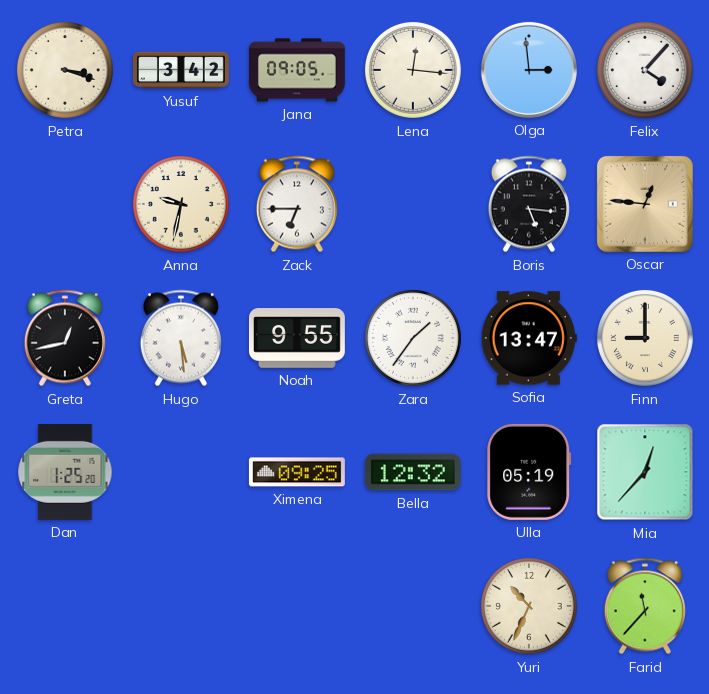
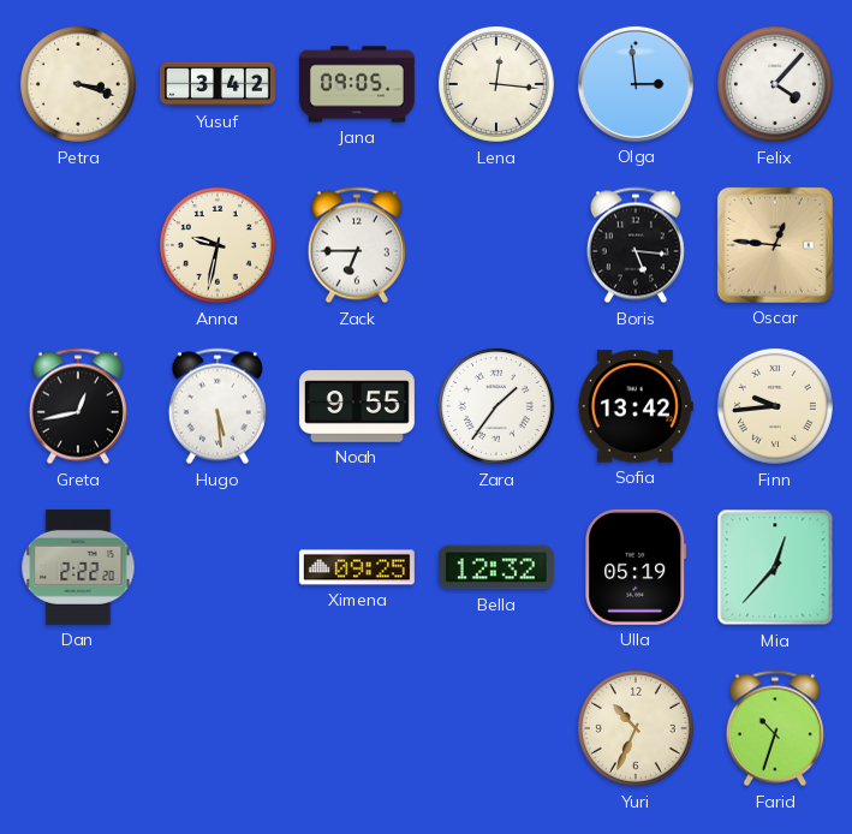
Sofia: 13:47 -> 13:42
Finn: 9:00 -> 9:44
Dan: 1:25 -> 2:22
Farid: 11:37 -> 10:33
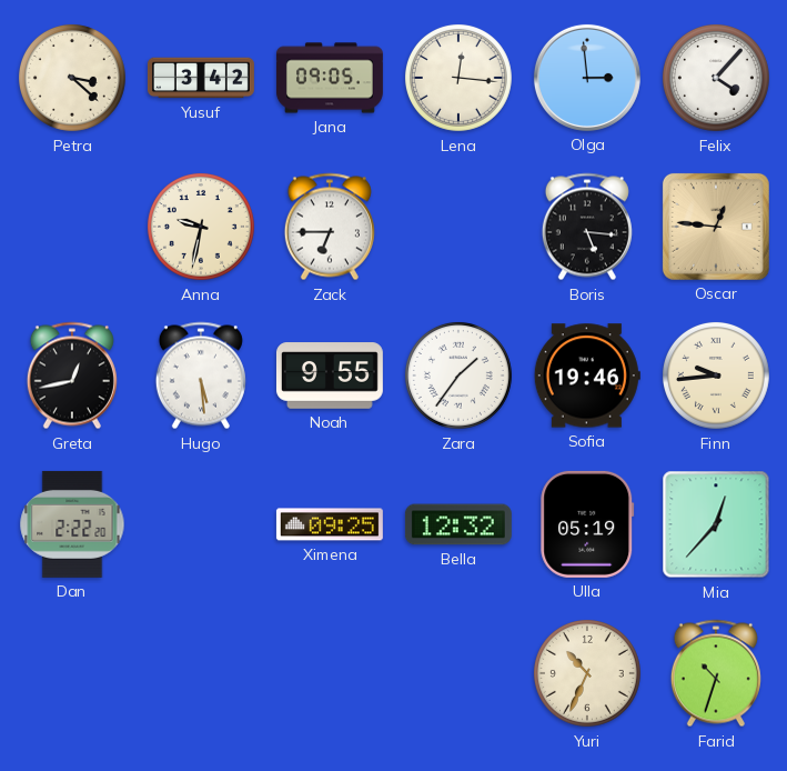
Petra: 3:18 -> 3:22
Sofia: 13:42 -> 19:46
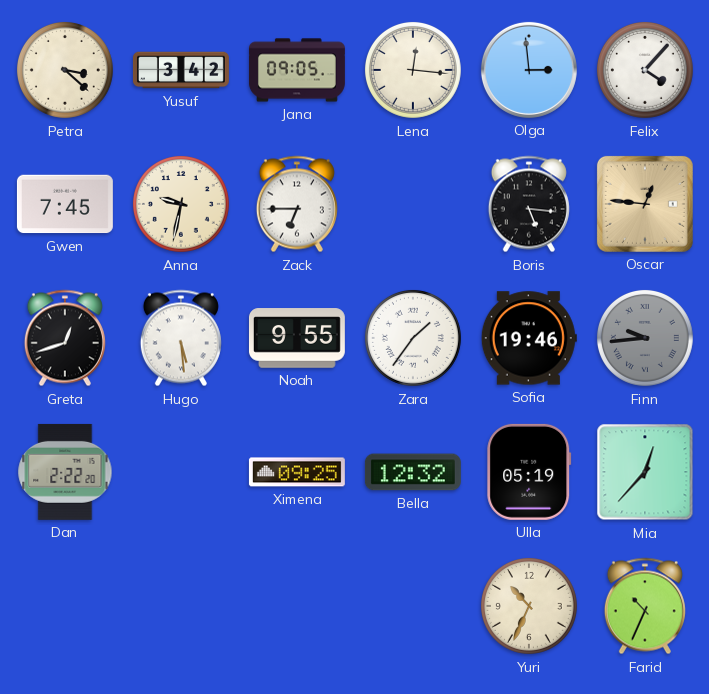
Gwen: none -> 7:45
Greta: 12:43 -> 12:42
Finn dial: cream -> grey
Farid: 10:33 -> 10:34
